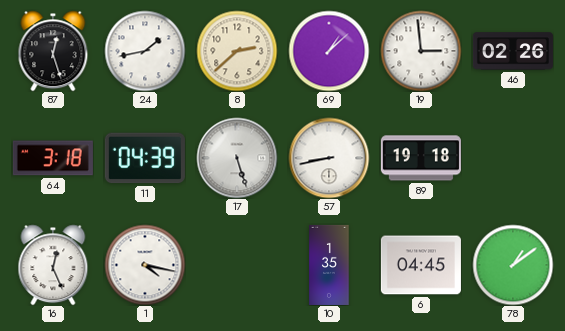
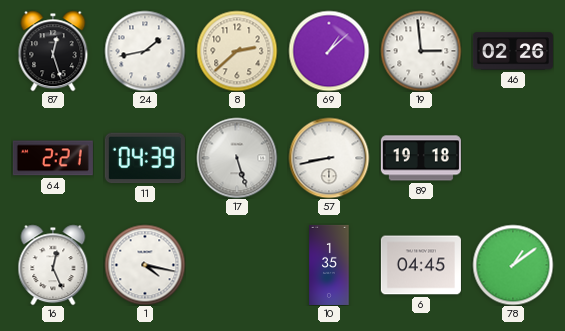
64: 3:18 -> 2:21
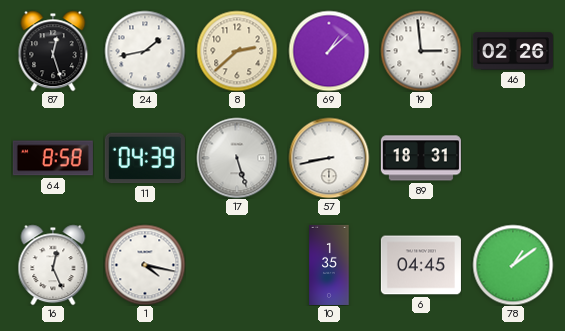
64: 2:21 -> 8:58
89: 19:18 -> 18:31
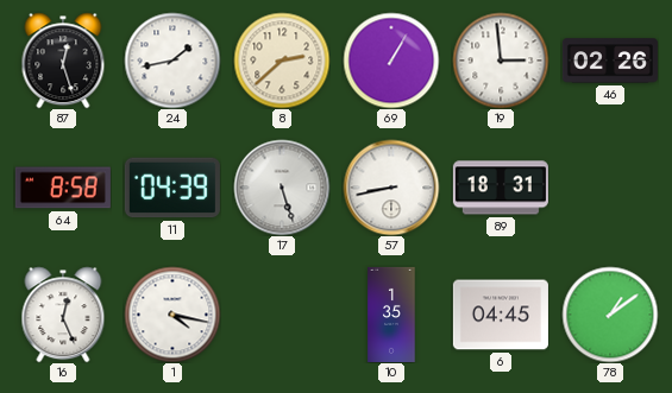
69: 1:08 -> 1:05
